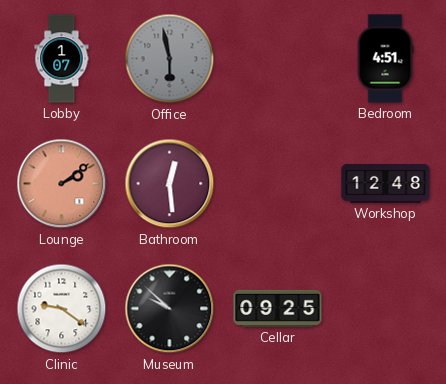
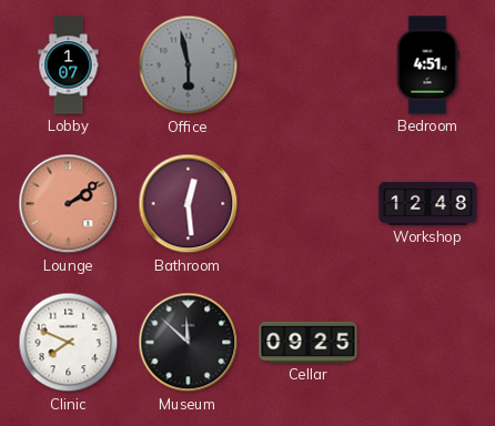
Clinic: 9:21 -> 7:49
Museum: 9:52 -> 11:52
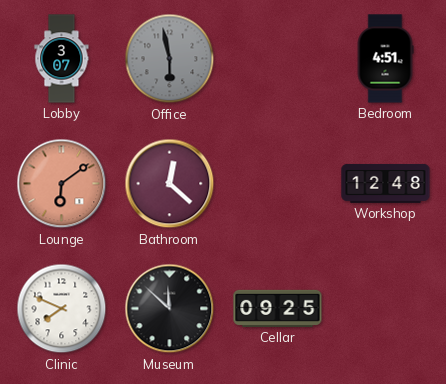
Lobby: 1:07 -> 3:07
Lounge: 2:09 -> 6:09
Bathroom: 12:29 -> 12:22
